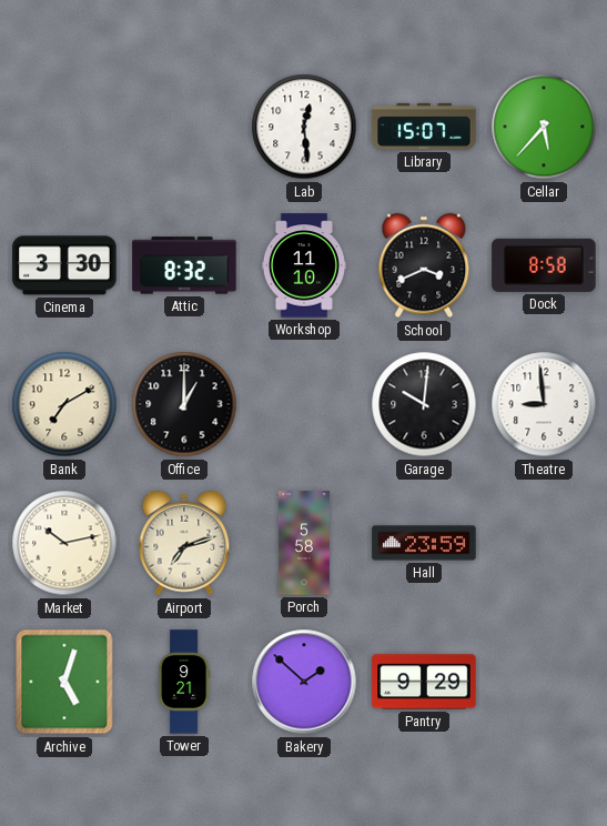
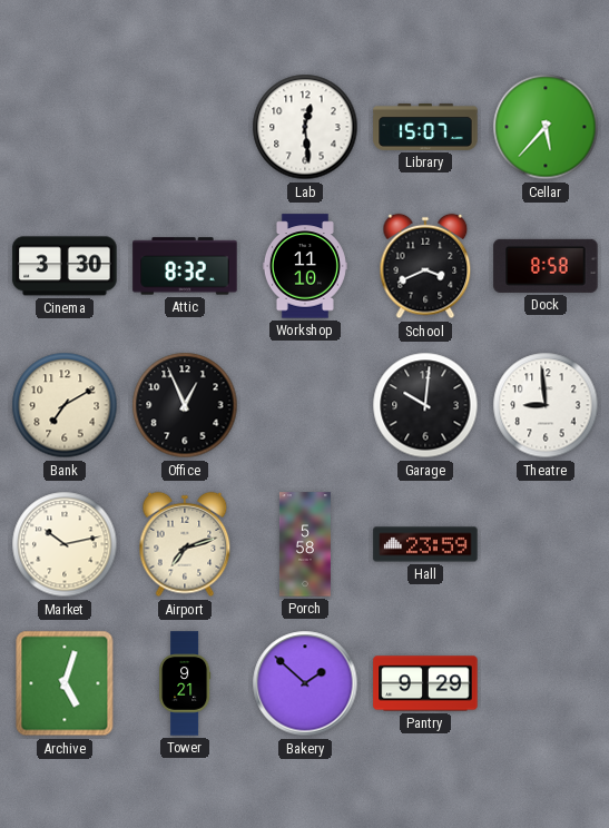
Office: 1:00 -> 12:56
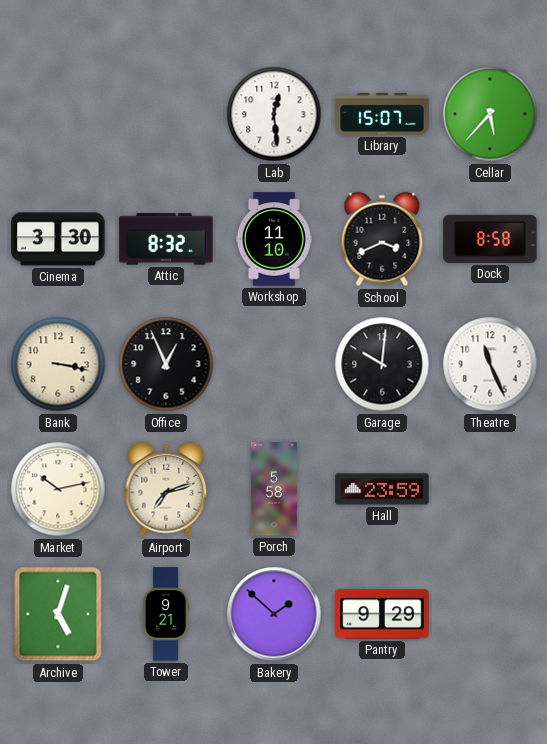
Bank: 7:10 -> 3:17
Theatre: 8:59 -> 11:26
